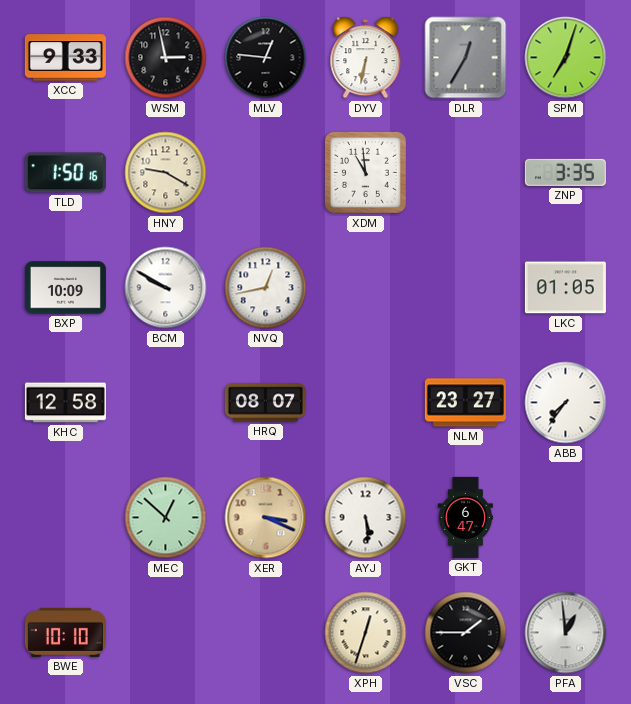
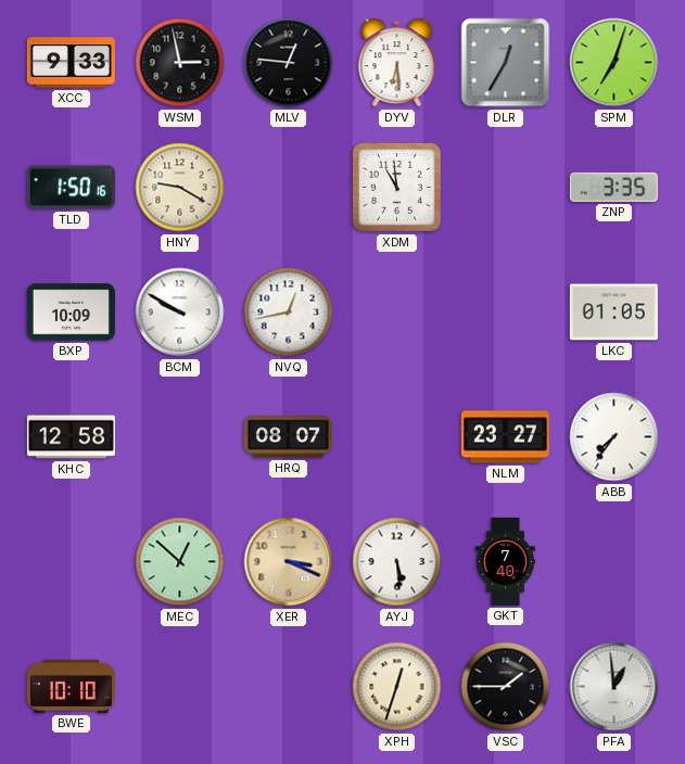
DYV: 6:32 -> 6:29
GKT: 6:47 -> 7:40
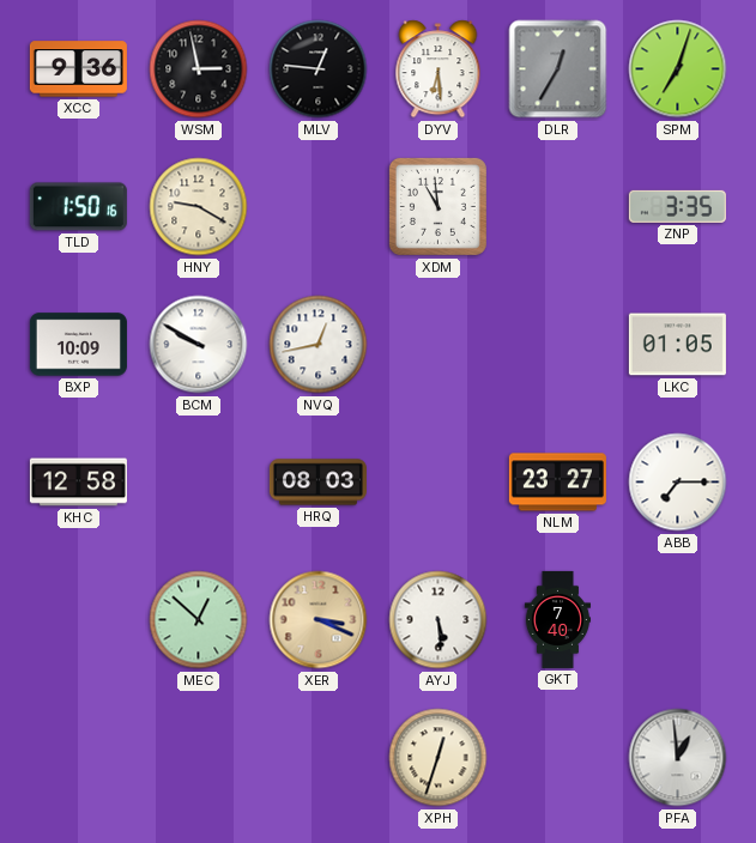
XCC: 9:33 -> 9:36
HRQ: 08:07 -> 08:03
ABB: 7:36 -> 7:15
BWE: 10:10 -> none
VSC: 1:45 -> none
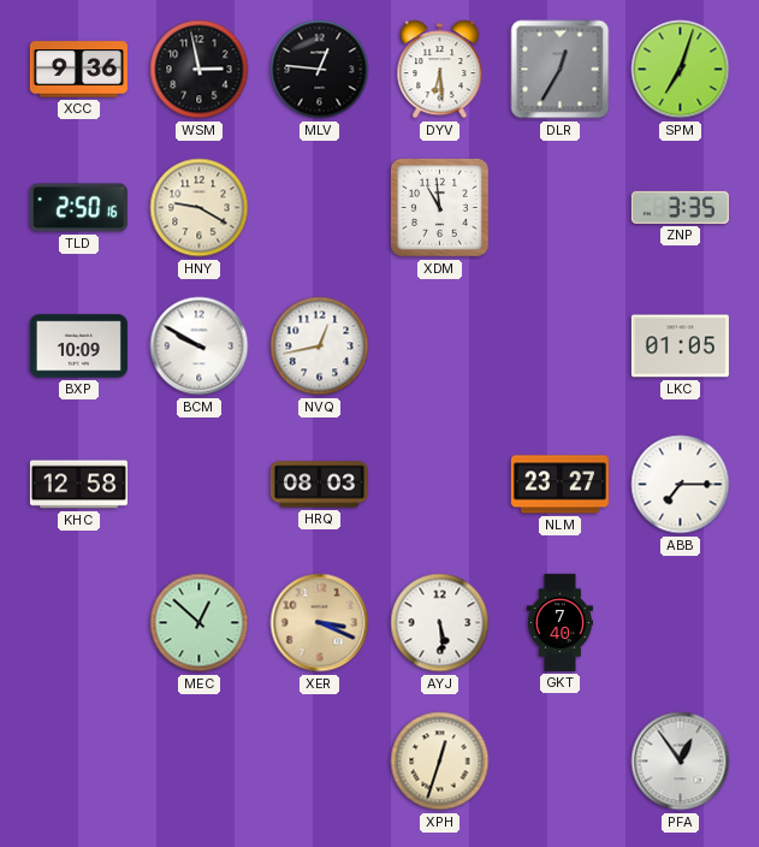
TLD: 1:50 -> 2:50
PFA: 12:59 -> 12:54
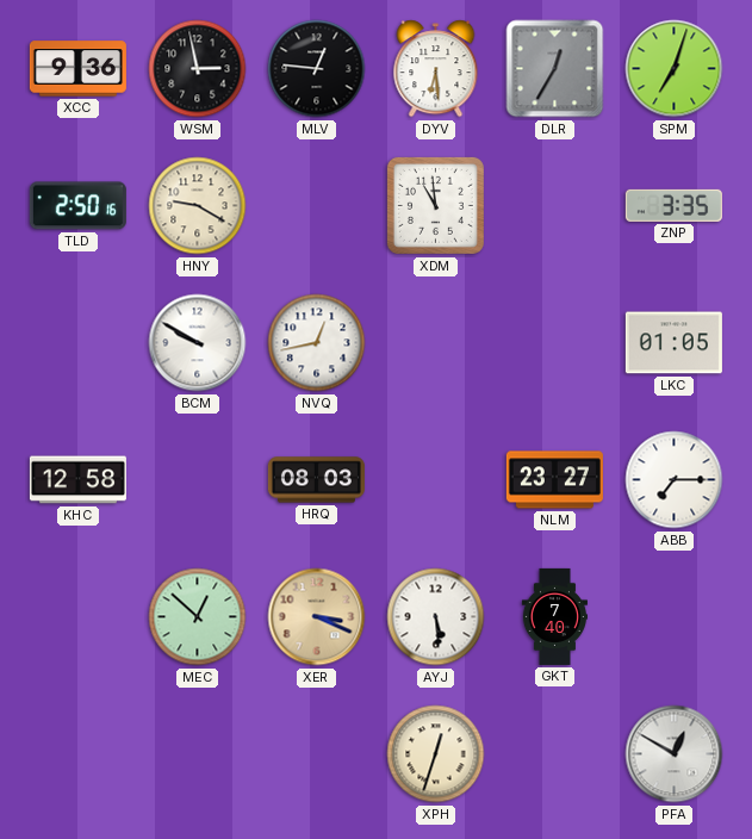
BXP: 10:09 -> none
PFA: 12:54 -> 12:50
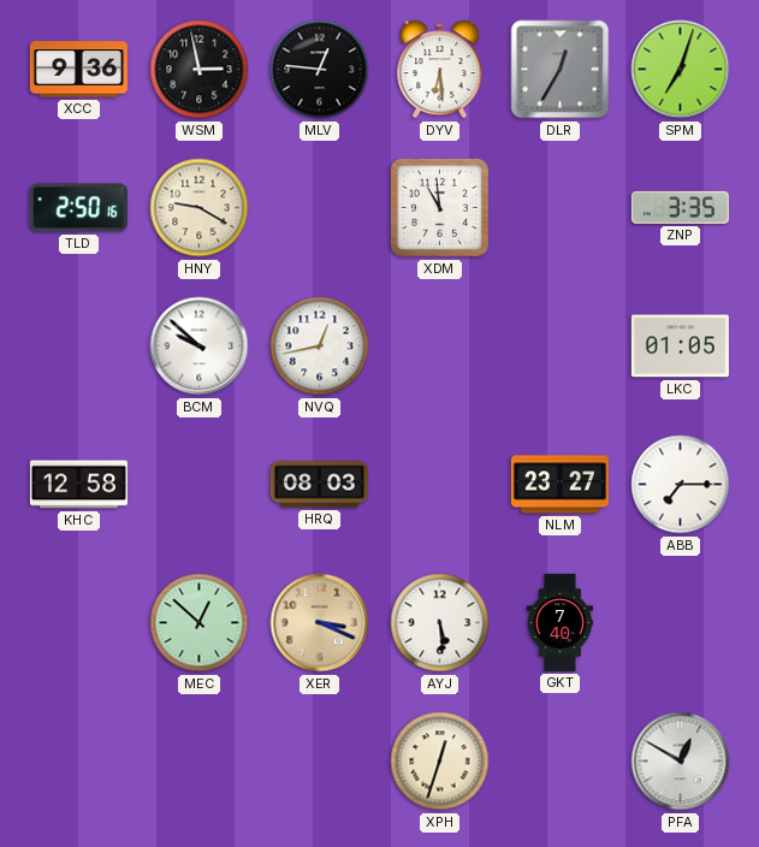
BCM: 9:50 -> 9:52
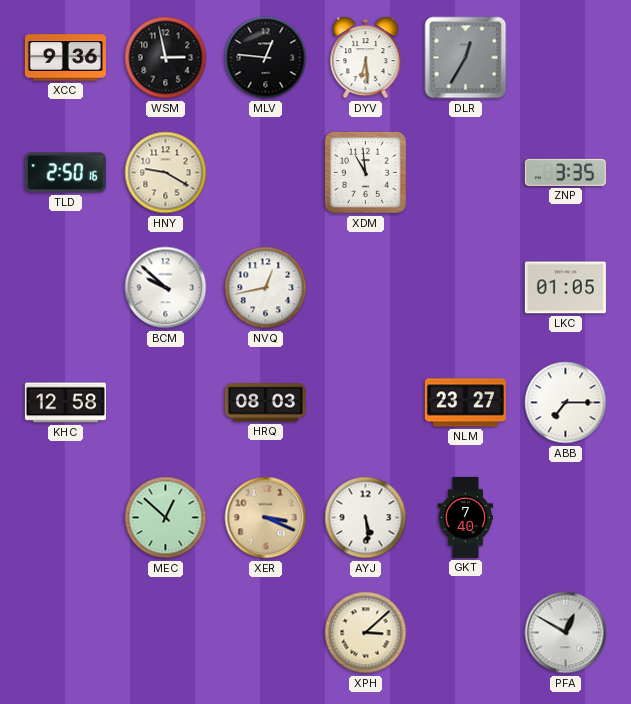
SPM: 7:03 -> none
XPH: 12:33 -> 3:08
